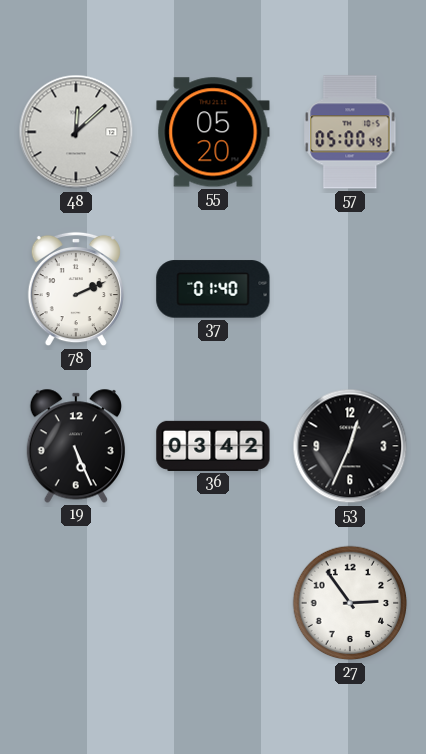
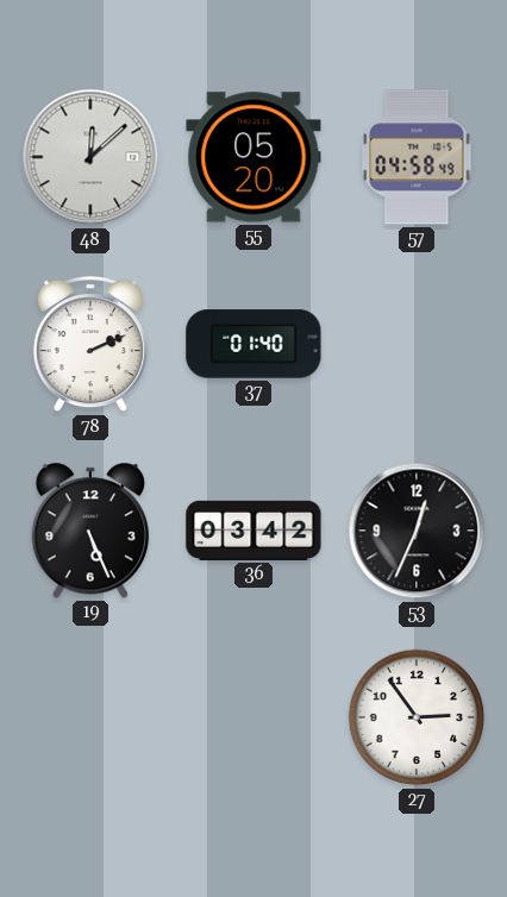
57: 05:00 -> 04:58
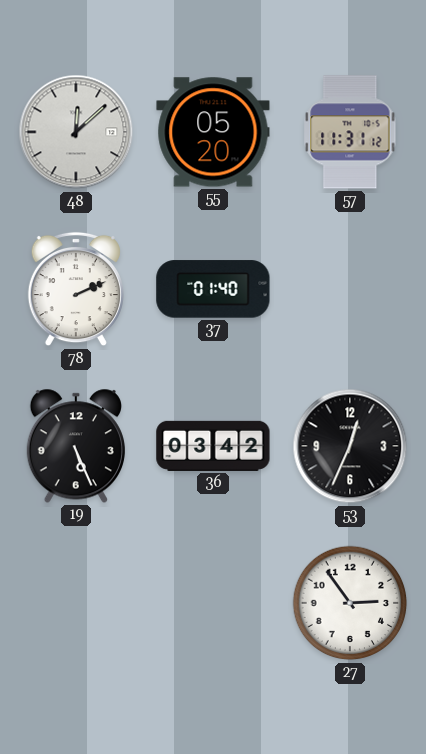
57: 04:58 -> 11:31
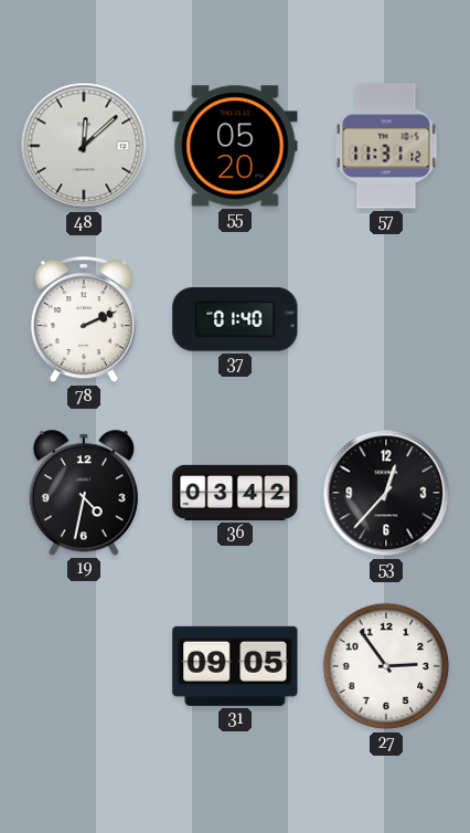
19: 5:26 -> 4:32
53: 12:34 -> 12:37
31: none -> 09:05
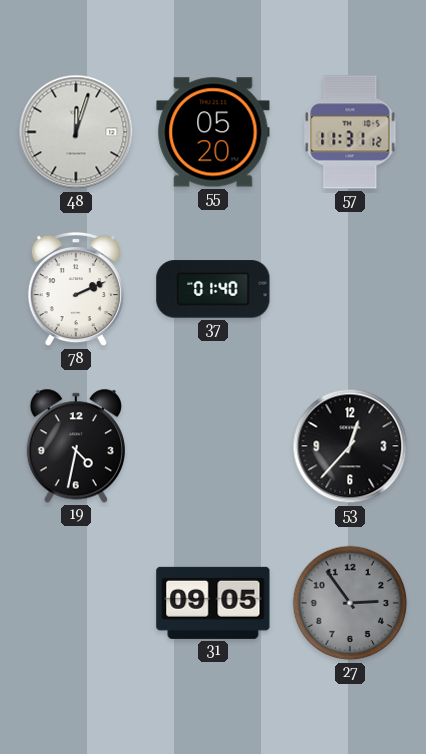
48: 12:08 -> 12:03
36: 03:42 -> none
27 dial: white -> grey
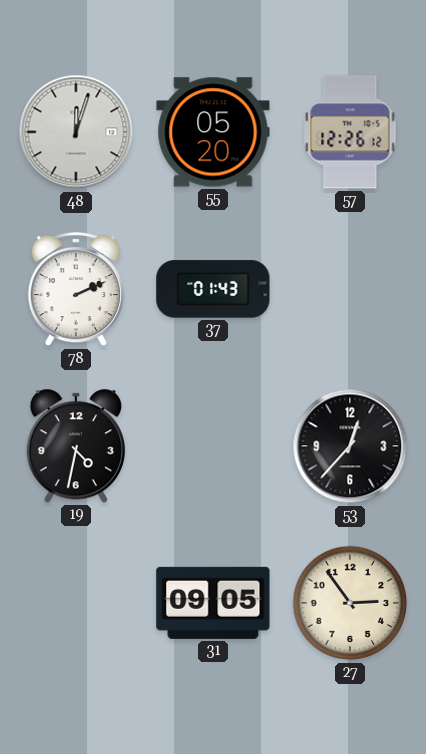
57: 11:31 -> 12:26
37: 01:40 -> 01:43
27 dial: grey -> cream
